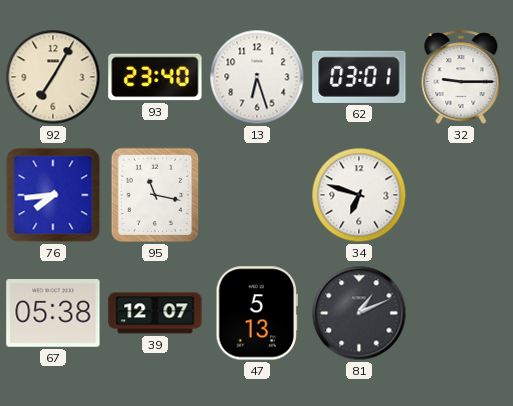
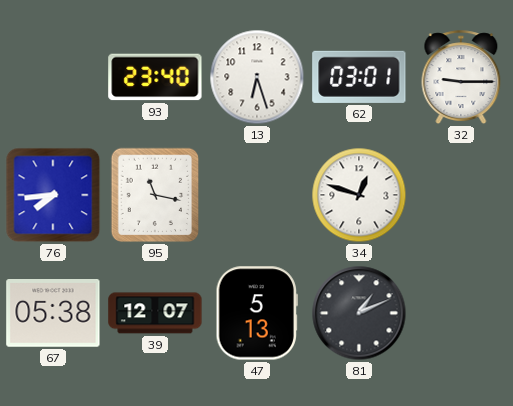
92: 7:05 -> none
34: 6:48 -> 12:48
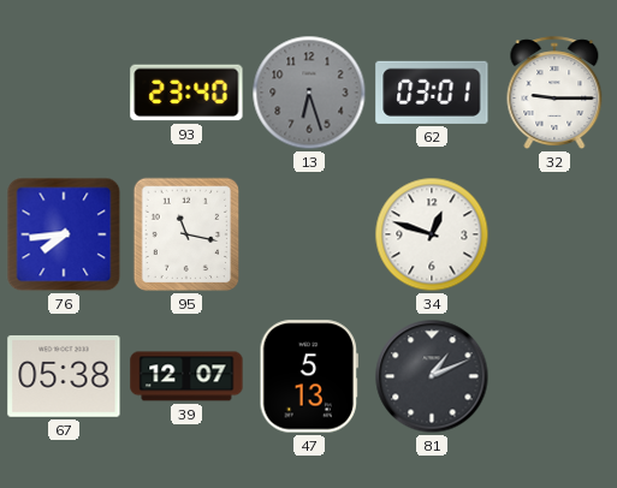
13 dial: white -> grey
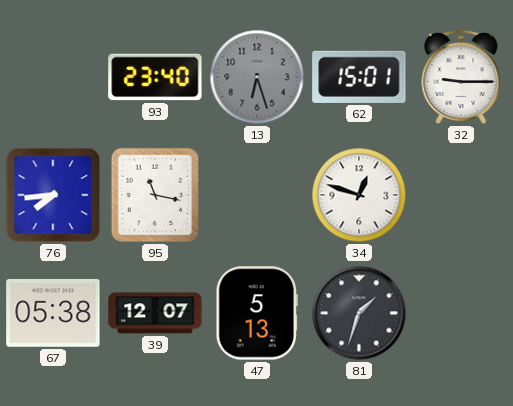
62: 03:01 -> 15:01
81: 1:11 -> 1:33
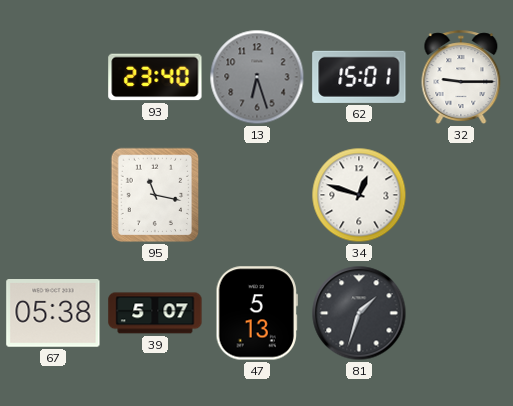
76: 7:44 -> none
39: 12:07 -> 5:07
